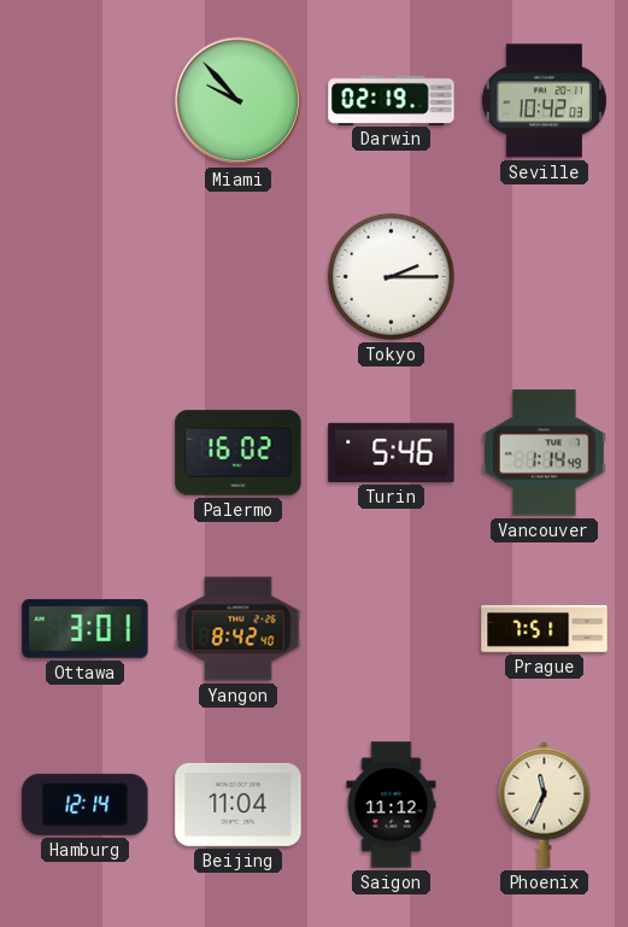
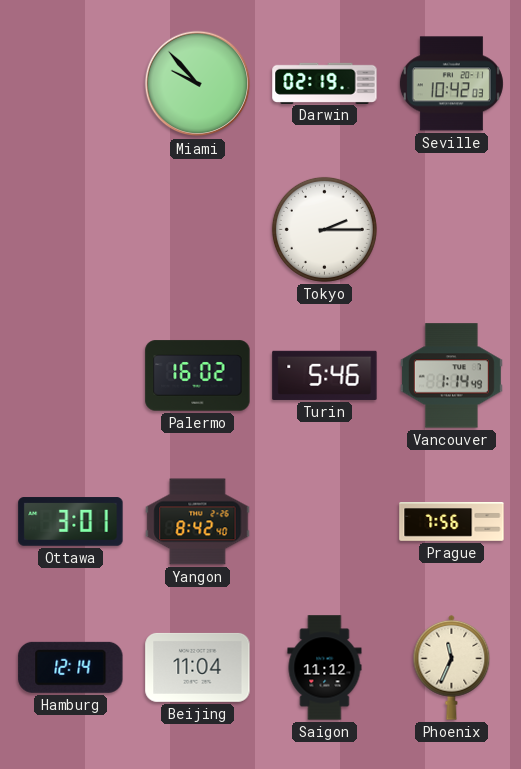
Prague: 7:51 -> 7:56
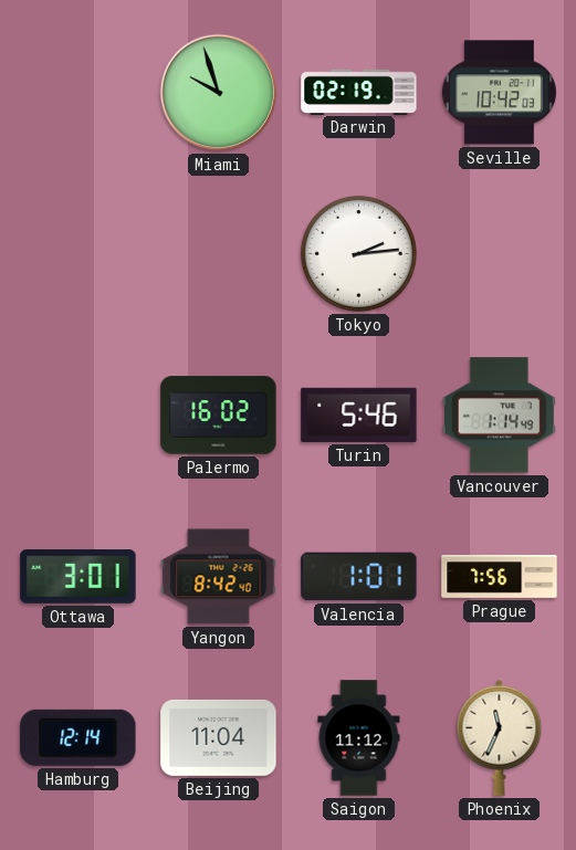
Miami: 9:53 -> 9:57
Tokyo: 2:15 -> 2:14
Valencia: none -> 1:01
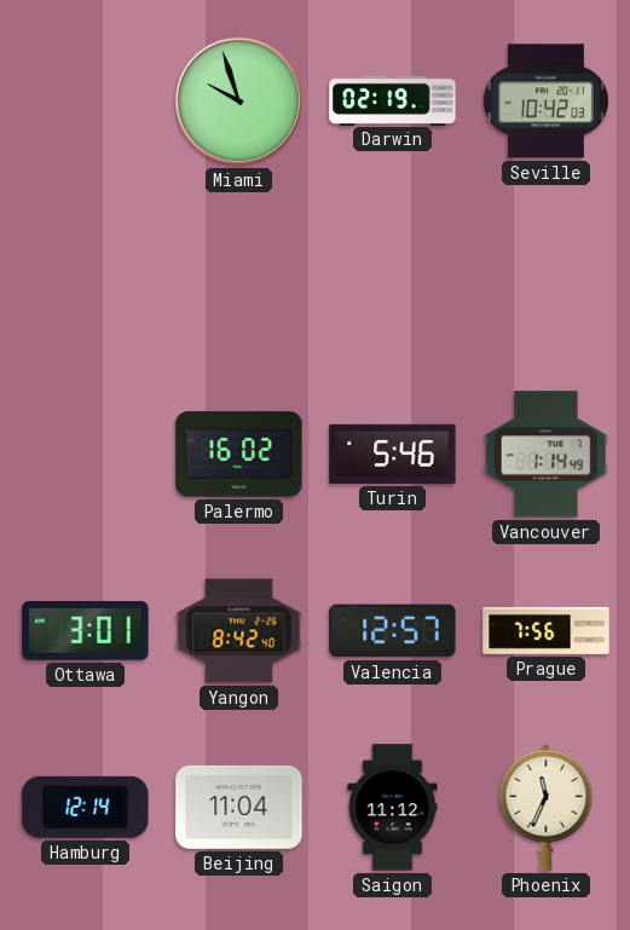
Tokyo: 2:14 -> none
Valencia: 1:01 -> 12:57
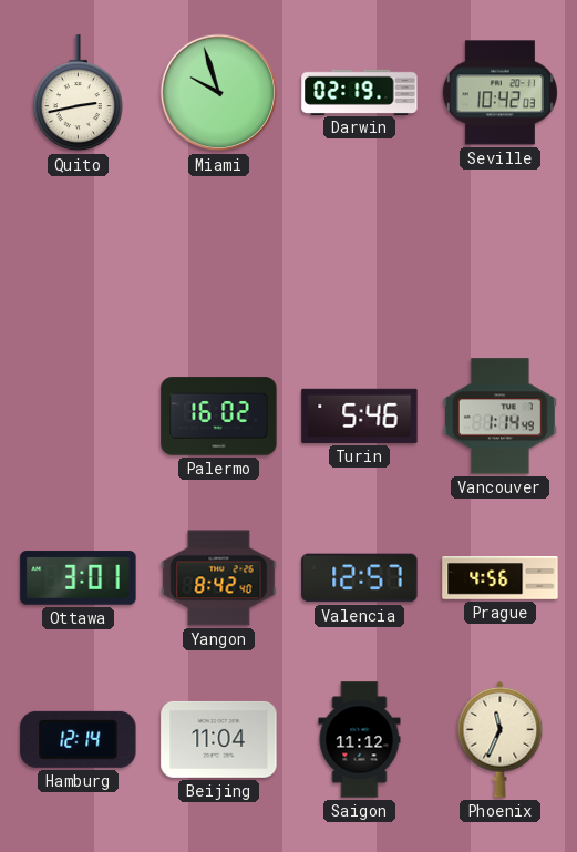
Quito: none -> 2:43
Prague: 7:56 -> 4:56
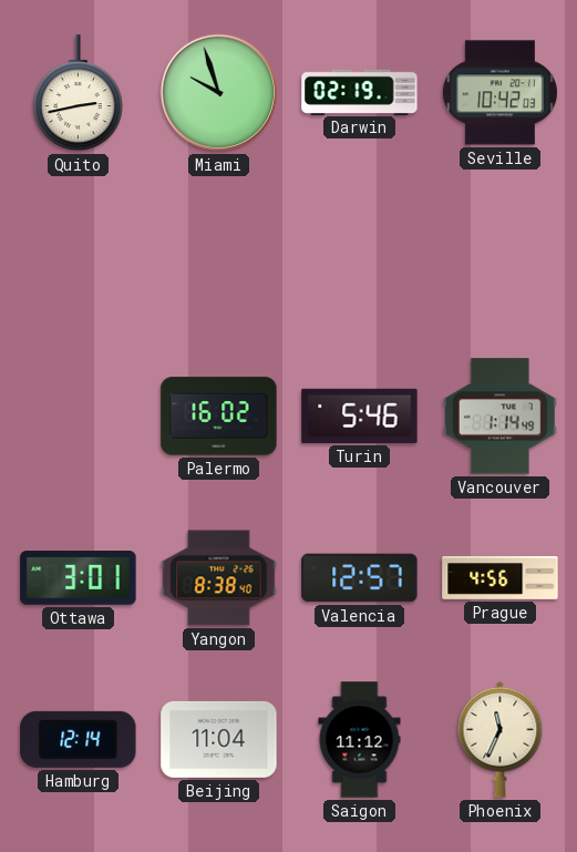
Yangon: 8:42 -> 8:38
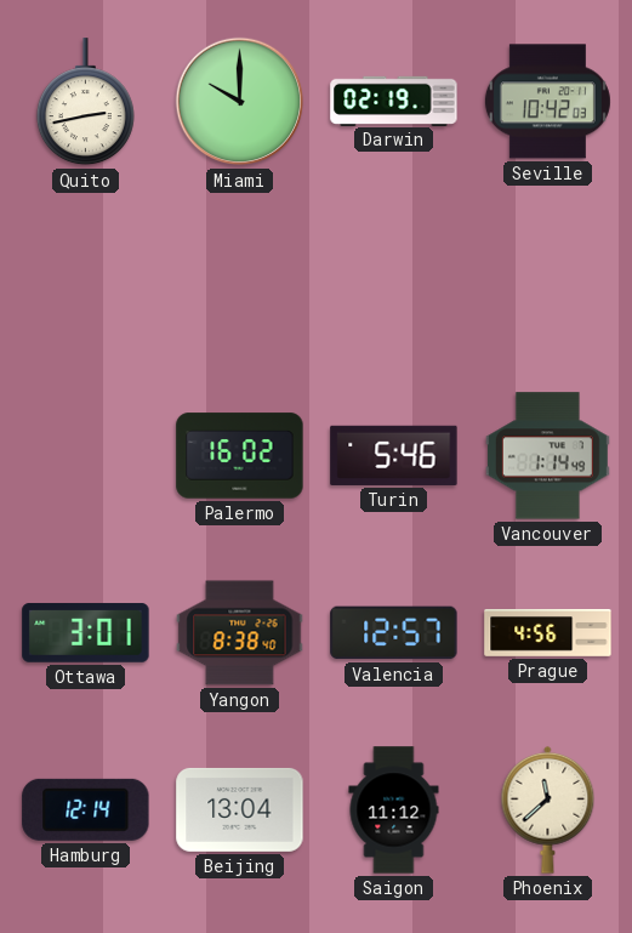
Miami: 9:57 -> 10:00
Beijing: 11:04 -> 13:04
Phoenix: 11:34 -> 11:38
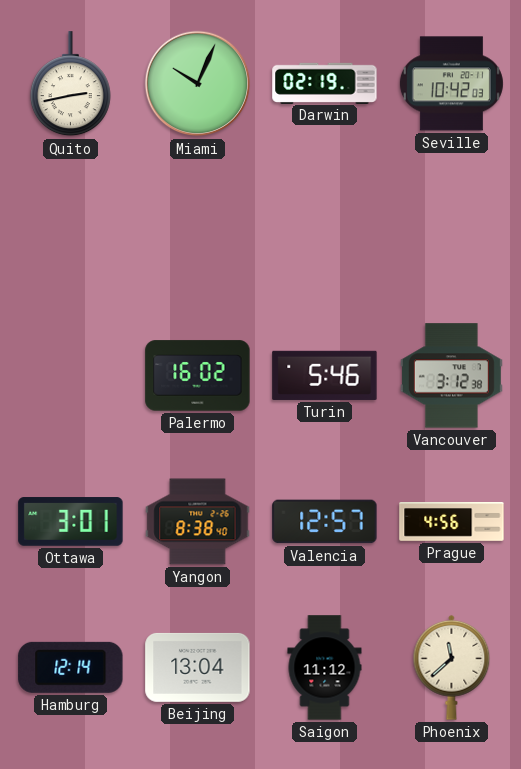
Miami: 10:00 -> 10:04
Vancouver: 1:14 -> 3:12
